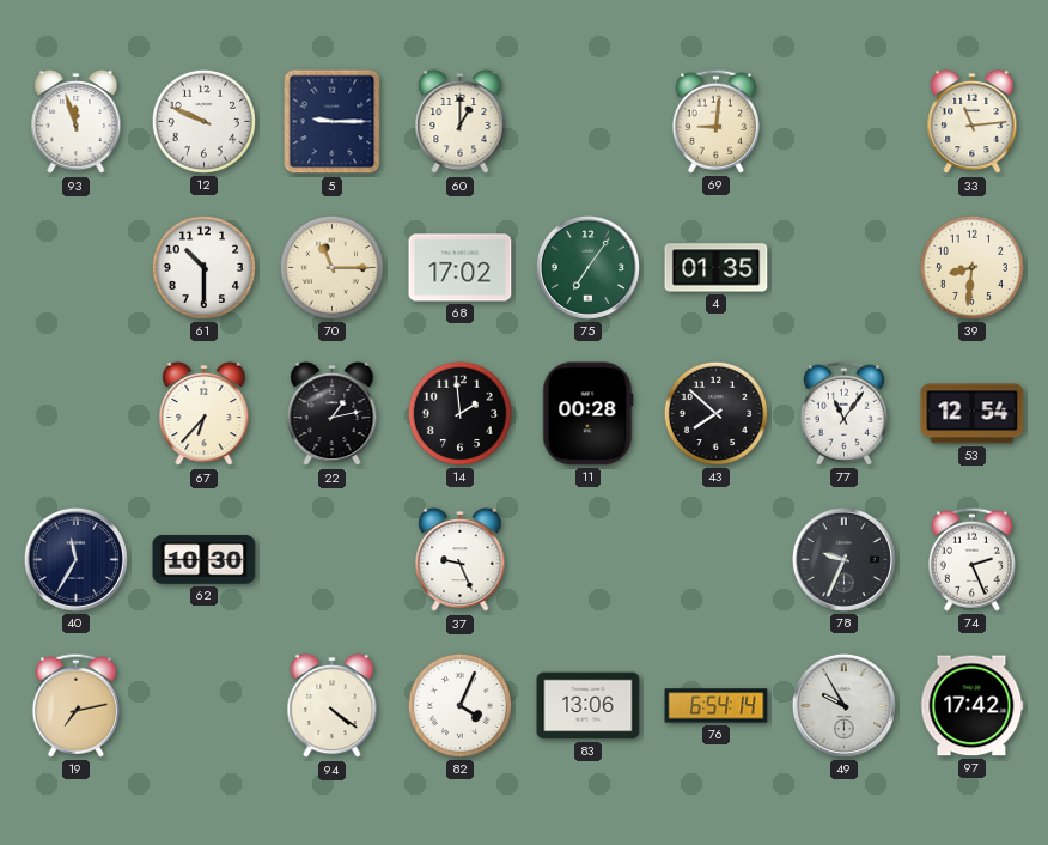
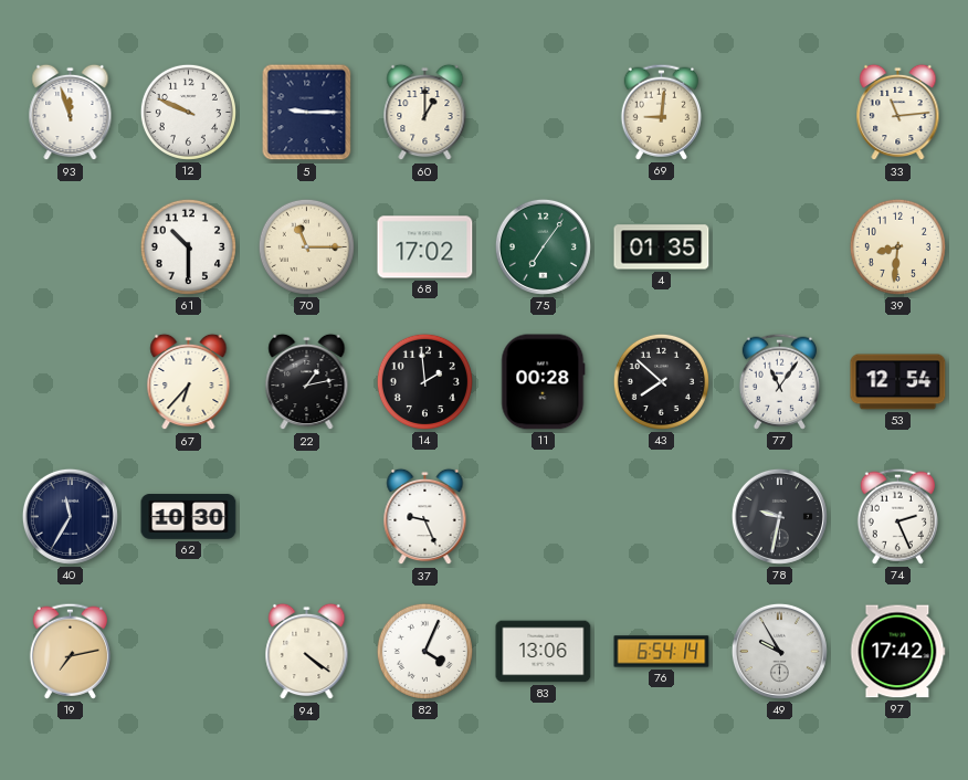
78: 9:34 -> 9:32
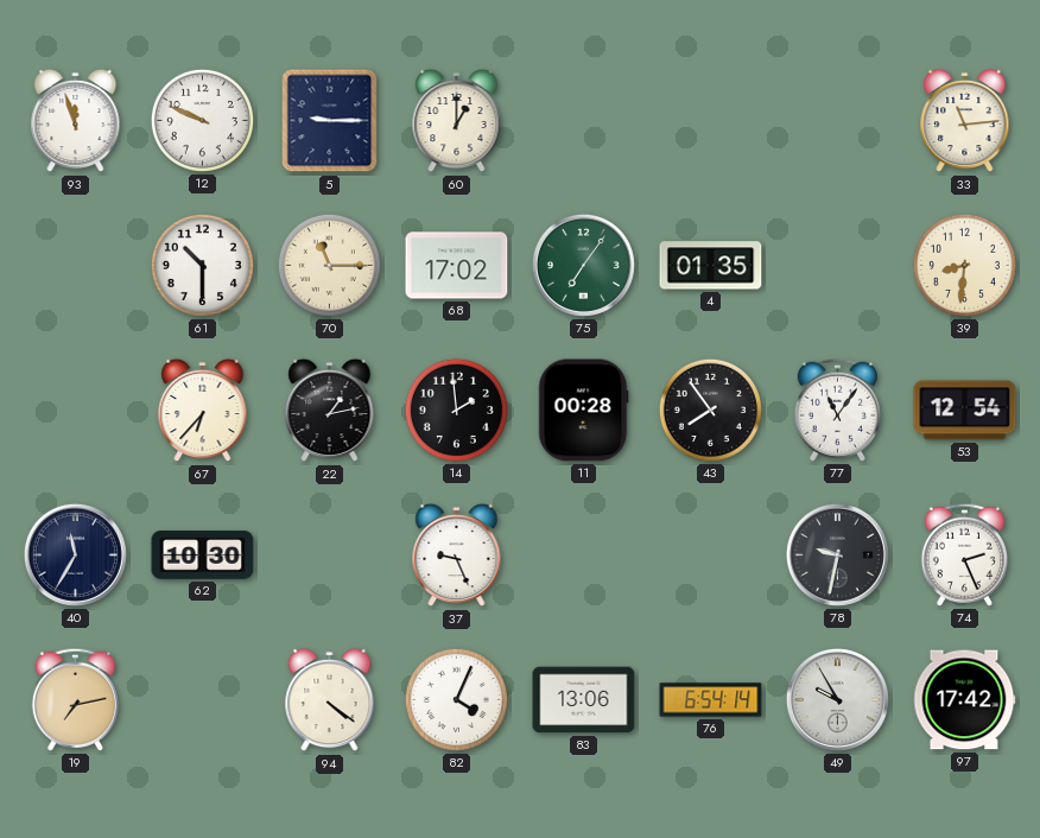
69: 9:01 -> none
43: 7:52 -> 7:54
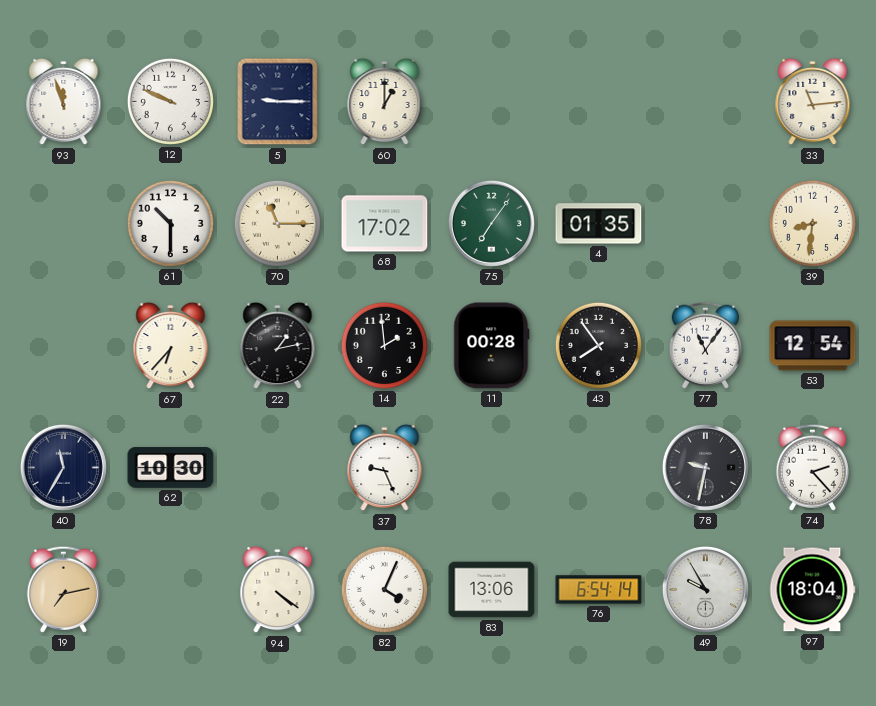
74: 2:26 -> 2:23
97: 17:42 -> 18:04
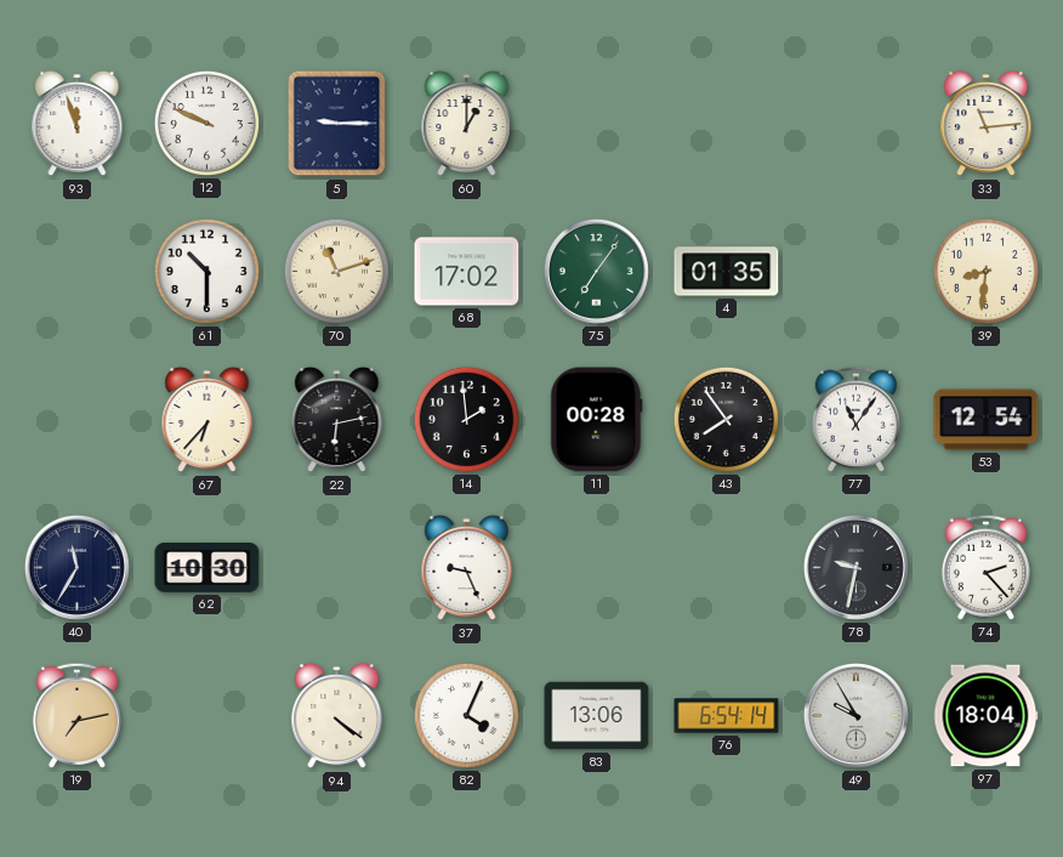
70: 11:15 -> 11:12
22: 1:13 -> 6:13
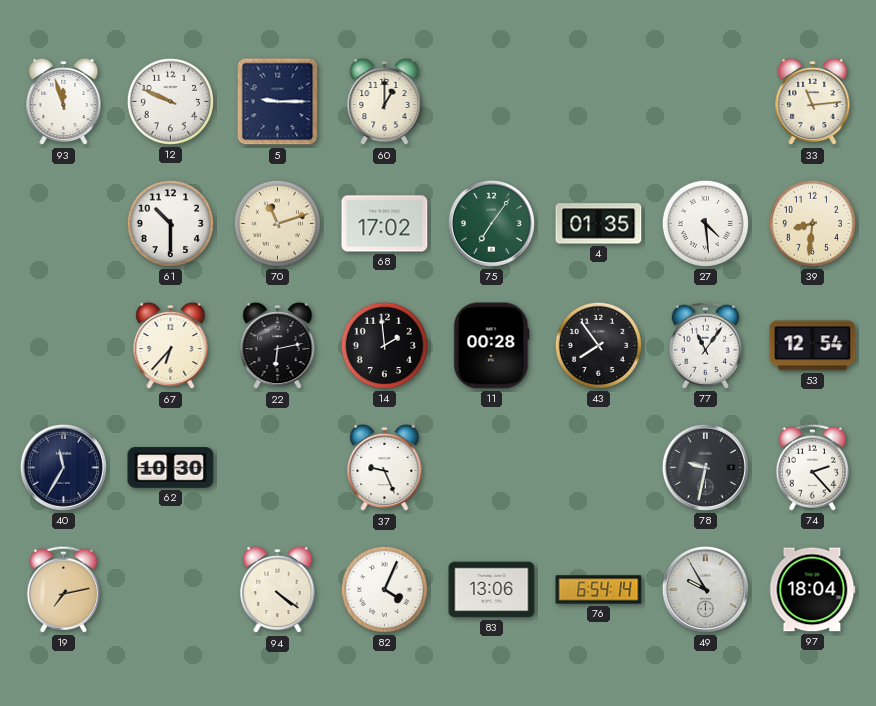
27: none -> 4:29
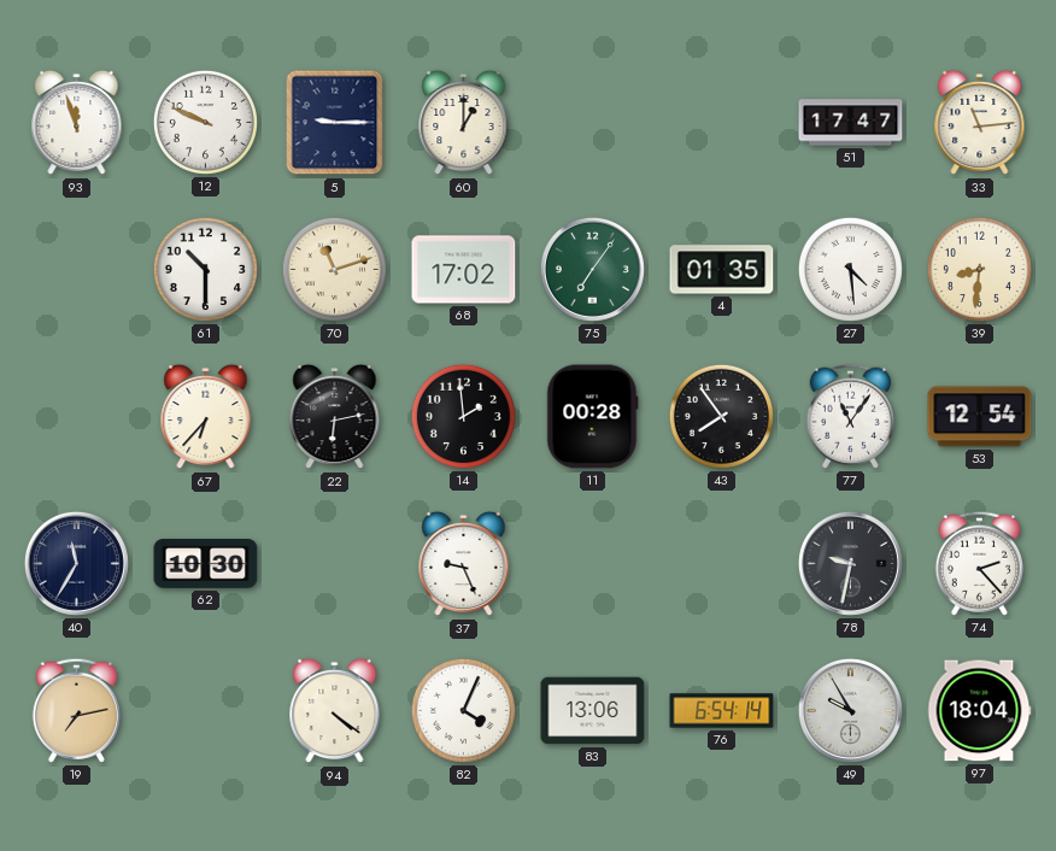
51: none -> 17:47
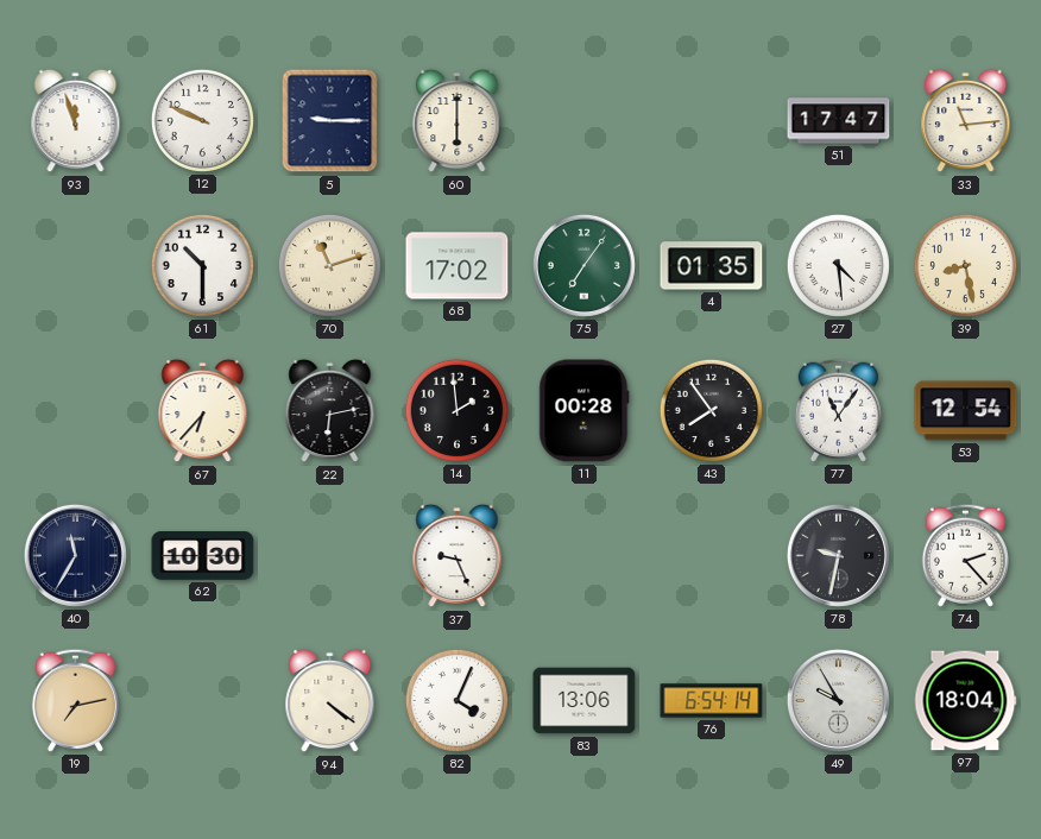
60: 1:00 -> 6:00
39: 8:31 -> 8:28
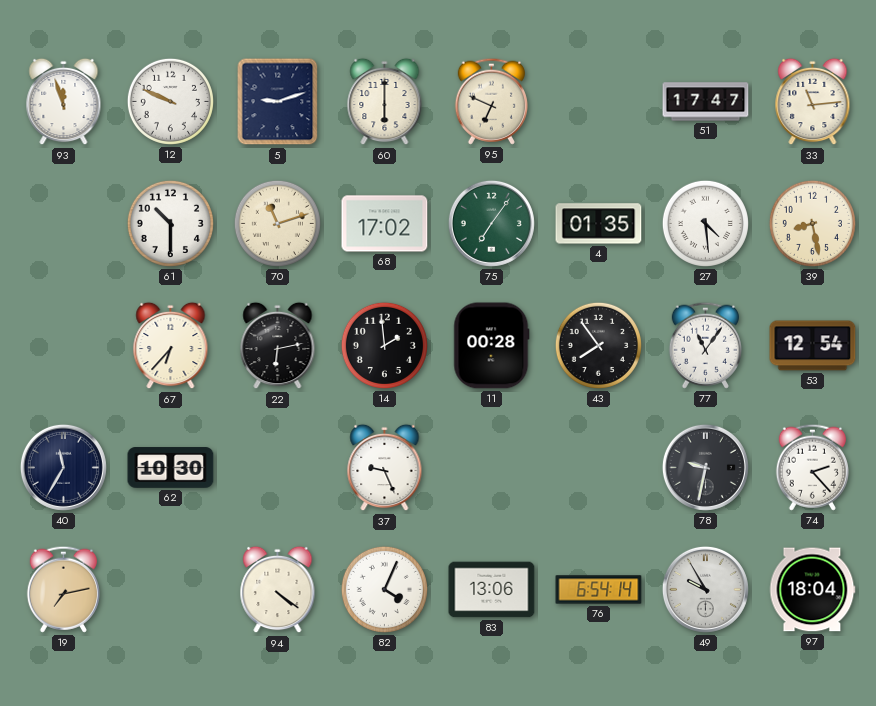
5: 9:15 -> 9:12
95: none -> 6:49
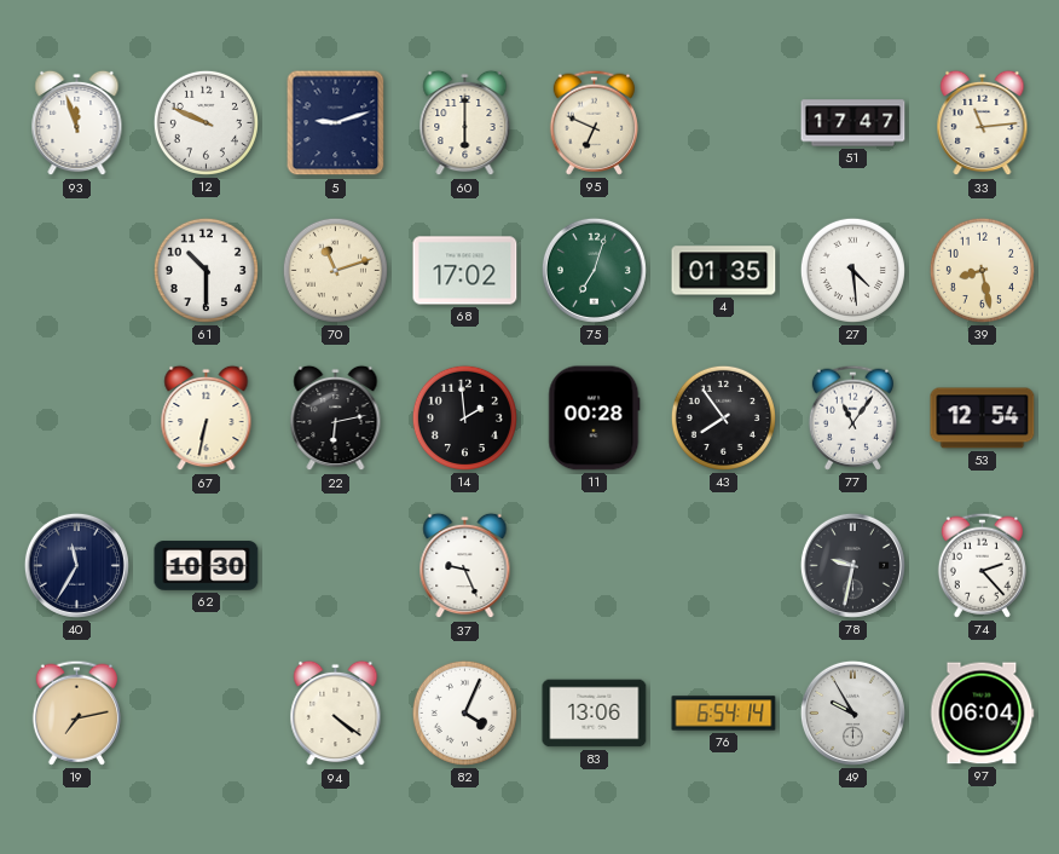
75: 7:06 -> 7:03
67: 6:37 -> 6:32
97: 18:04 -> 06:04
